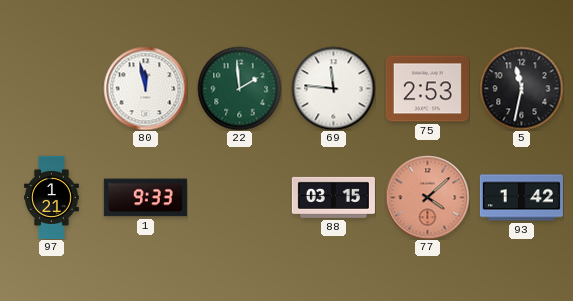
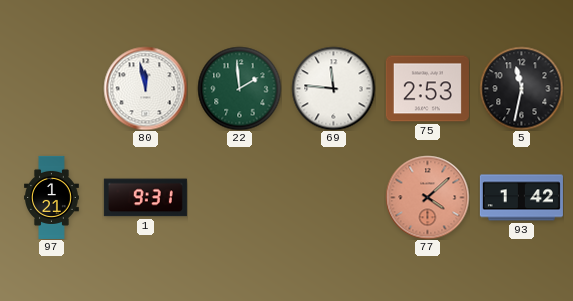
1: 9:33 -> 9:31
88: 03:15 -> none
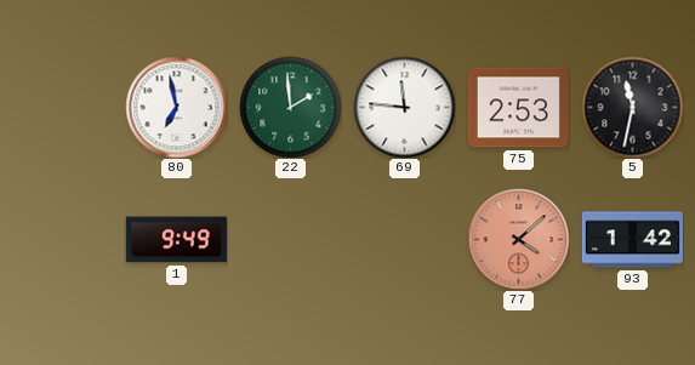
80: 11:58 -> 6:58
97: 1:21 -> none
1: 9:31 -> 9:49
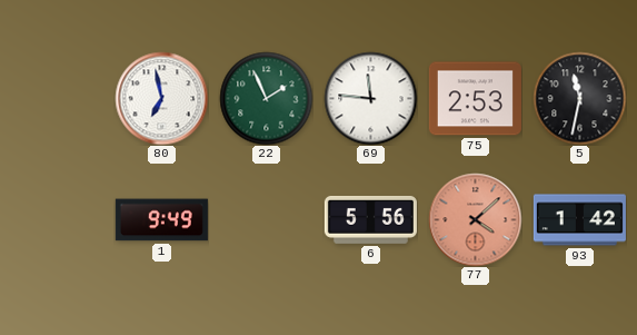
22: 1:59 -> 1:56
6: none -> 5:56
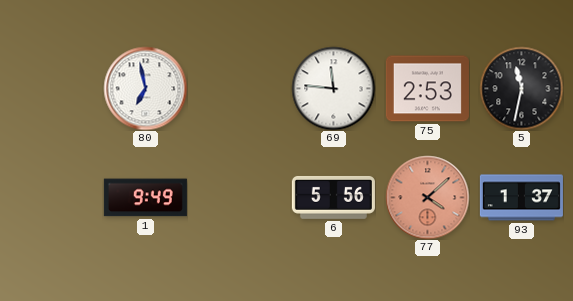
22: 1:56 -> none
93: 1:42 -> 1:37
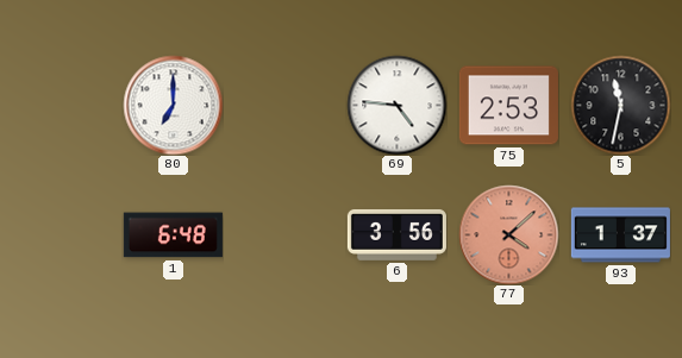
80: 6:58 -> 7:00
69: 11:46 -> 4:46
1: 9:49 -> 6:48
6: 5:56 -> 3:56
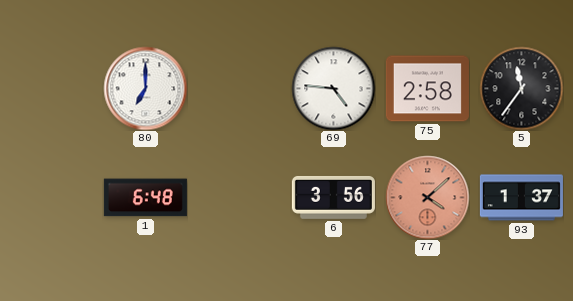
75: 2:53 -> 2:58
5: 11:32 -> 11:36
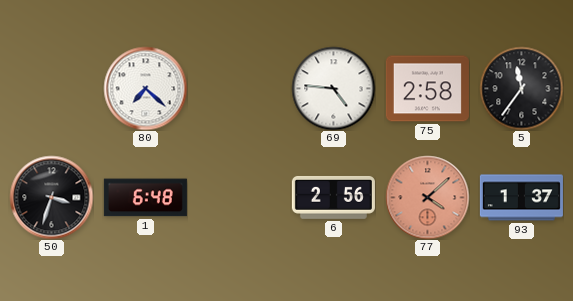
80: 7:00 -> 7:22
50: none -> 3:33
6: 3:56 -> 2:56
